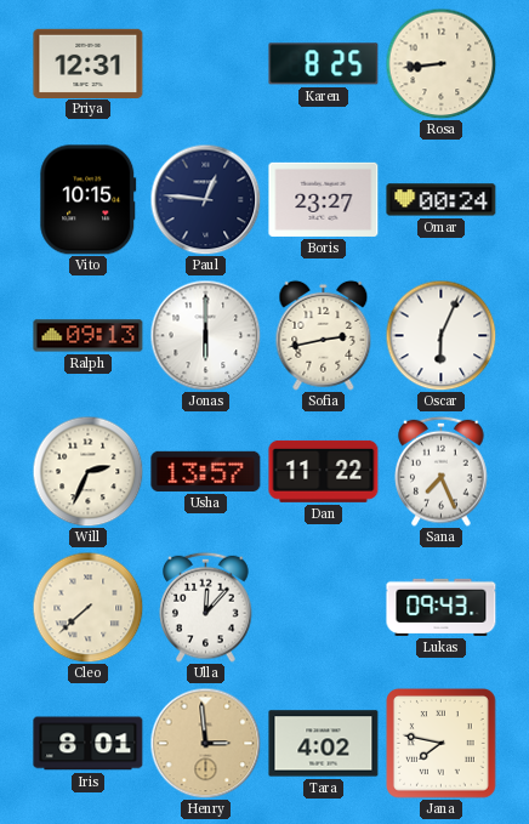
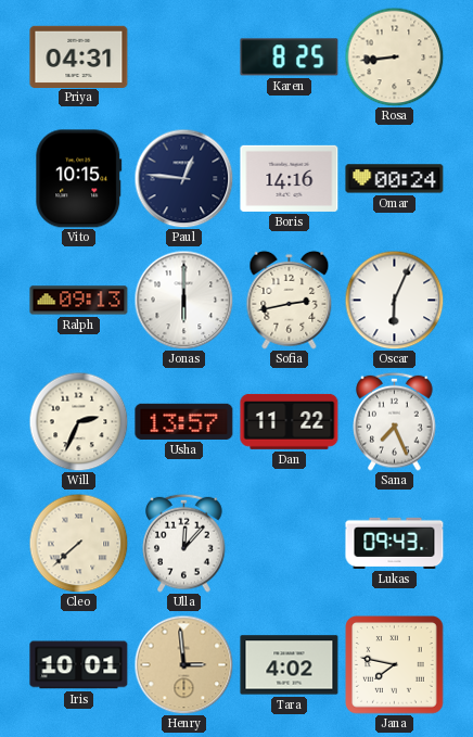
Priya: 12:31 -> 04:31
Boris: 23:27 -> 14:16
Iris: 8:01 -> 10:01
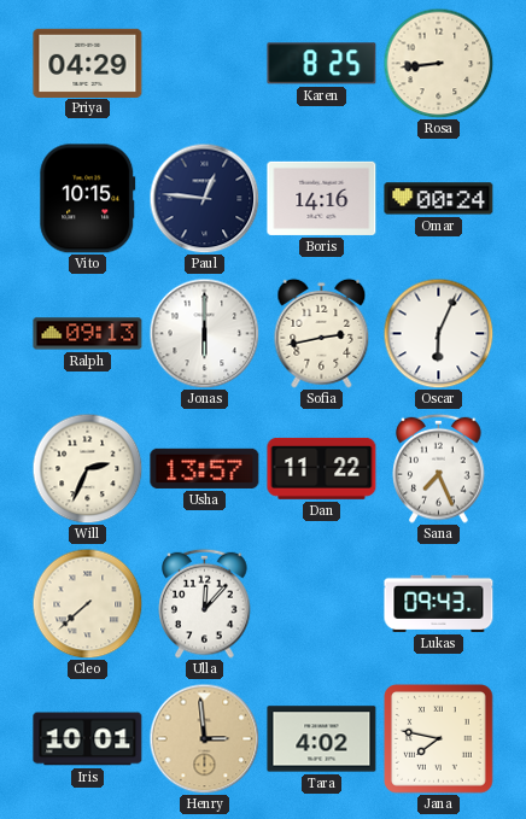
Priya: 04:31 -> 04:29
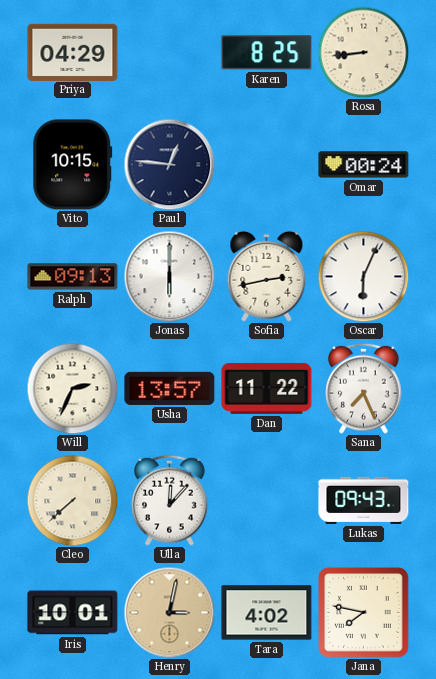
Boris: 14:16 -> none
Henry: 2:59 -> 3:02
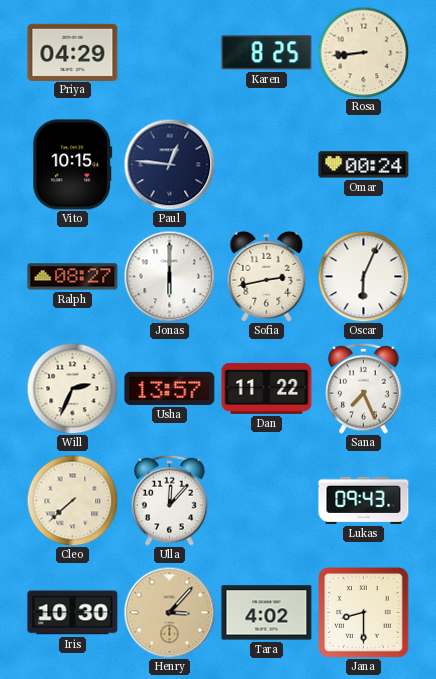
Ralph: 09:13 -> 08:27
Iris: 10:01 -> 10:30
Henry: 3:02 -> 3:07
Jana: 7:47 -> 8:30
